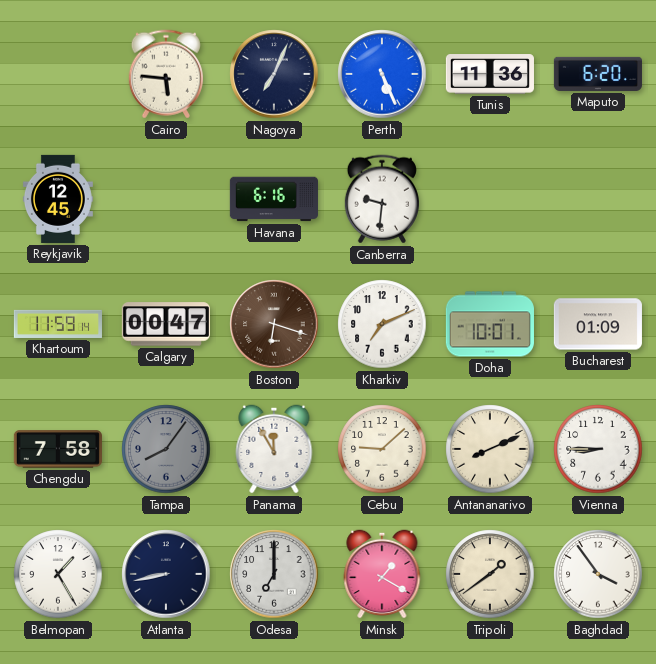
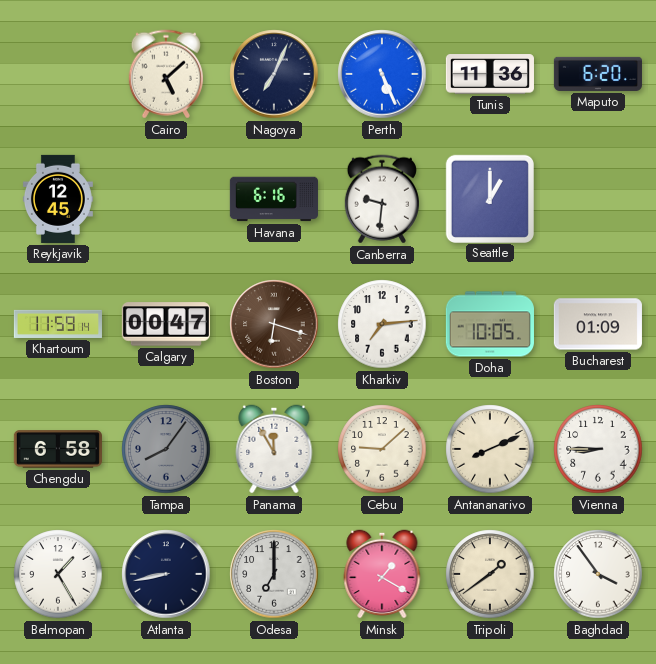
Cairo: 5:46 -> 5:08
Seattle: none -> 1:00
Kharkiv: 7:11 -> 7:14
Doha: 10:01 -> 10:05
Chengdu: 7:58 -> 6:58
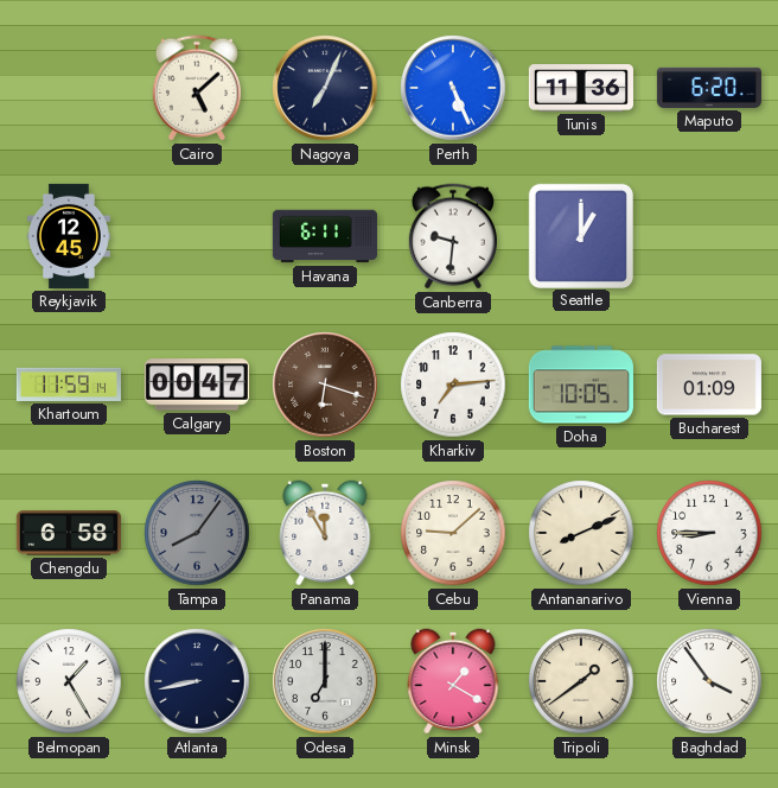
Havana: 6:16 -> 6:11
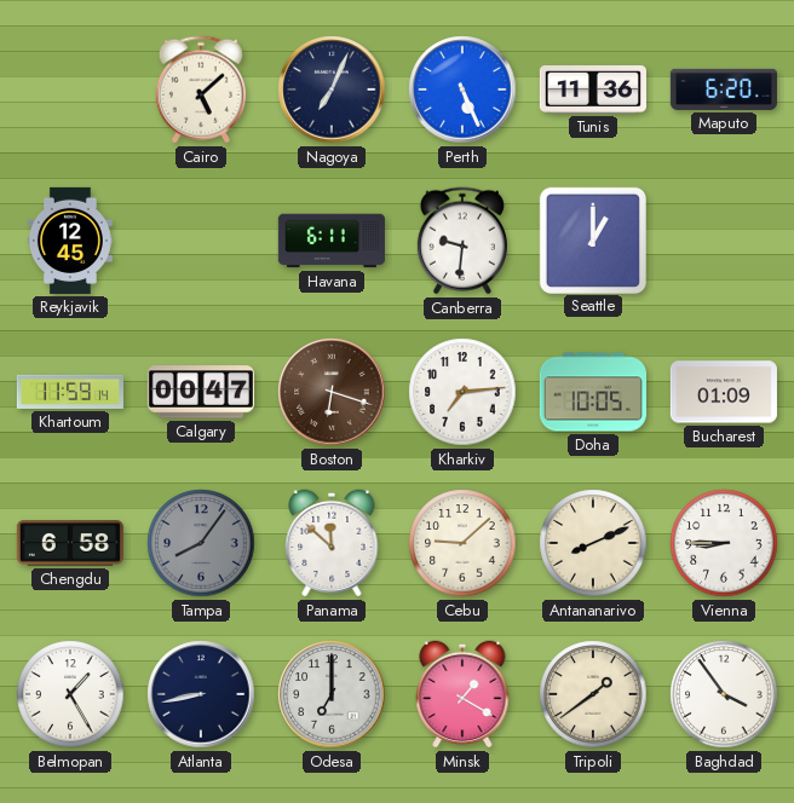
Panama: 11:55 -> 11:52
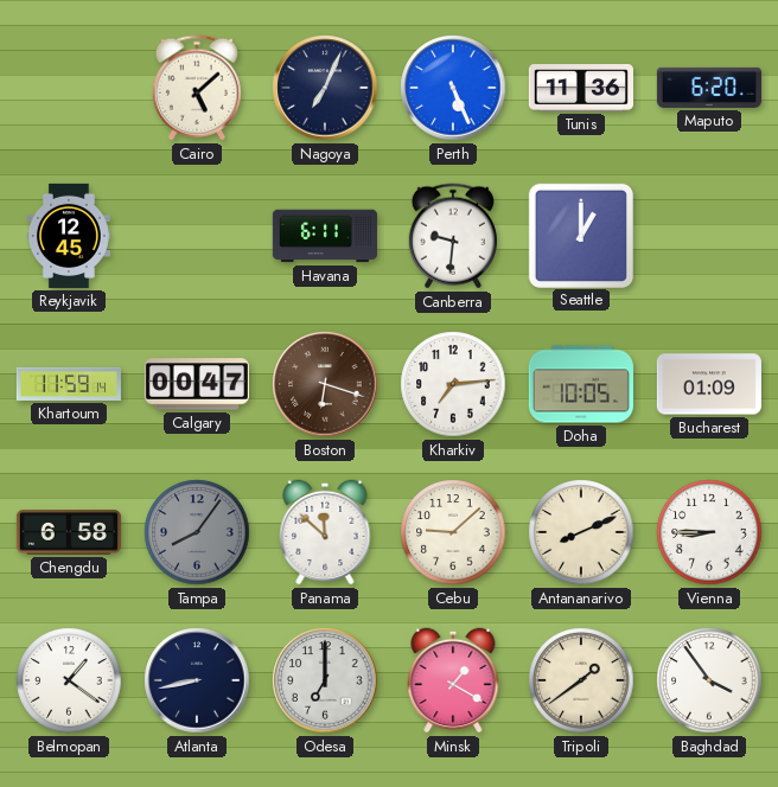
Belmopan: 1:25 -> 1:21
